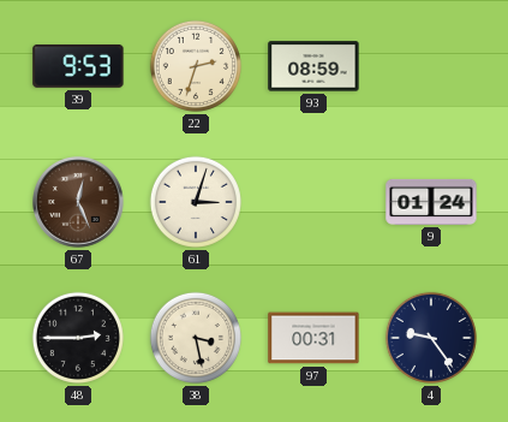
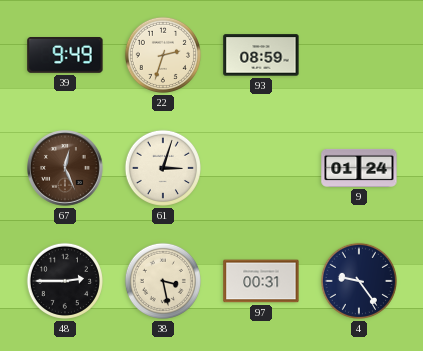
39: 9:53 -> 9:49
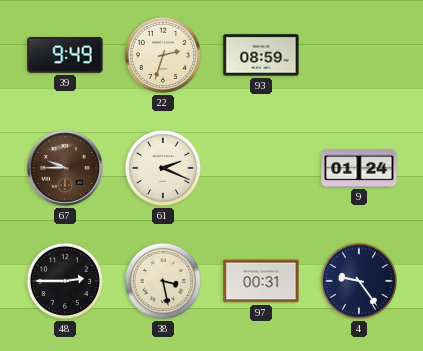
67: 12:26 -> 9:45
61: 3:03 -> 2:19
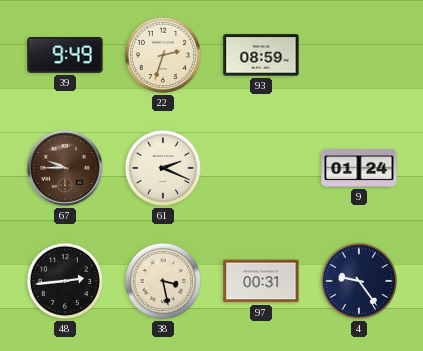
48: 2:45 -> 2:44
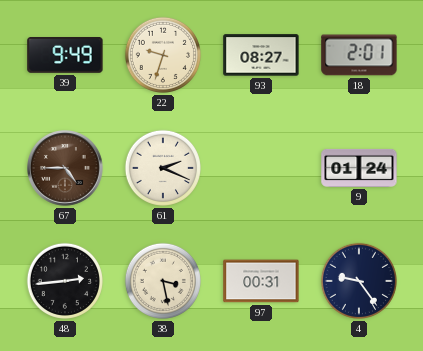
22: 2:33 -> 9:33
93: 08:59 -> 08:27
18: none -> 2:01
67: 9:45 -> 4:45
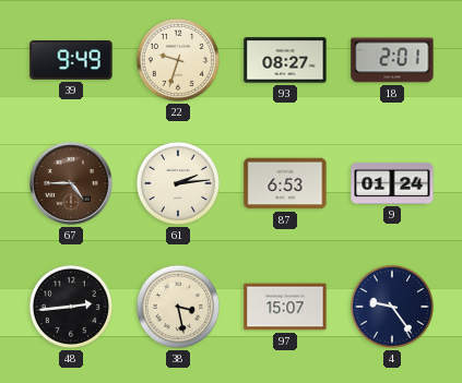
61: 2:19 -> 2:14
87: none -> 6:53
97: 00:31 -> 15:07
